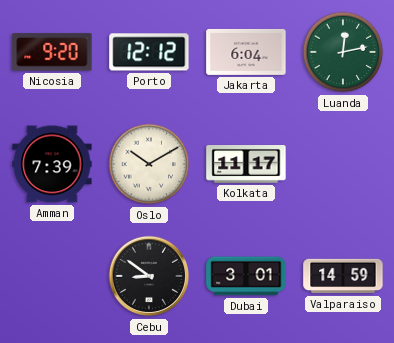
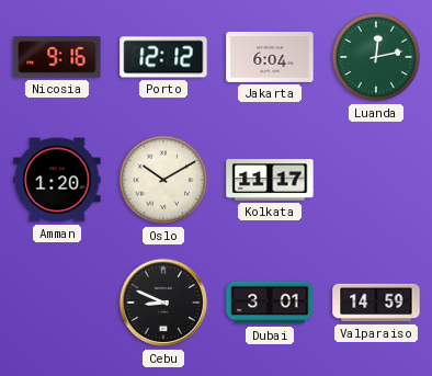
Nicosia: 9:20 -> 9:16
Amman: 7:39 -> 1:20
Cebu: 8:51 -> 8:49
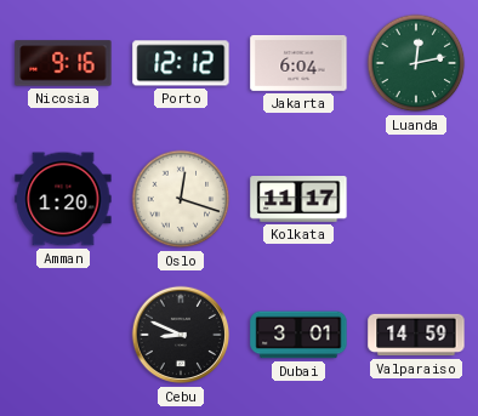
Oslo: 10:10 -> 12:18
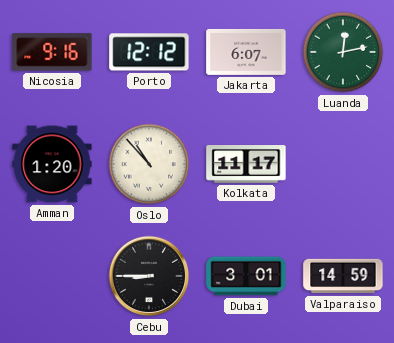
Jakarta: 6:04 -> 6:07
Oslo: 12:18 -> 10:53
Cebu: 8:49 -> 8:45
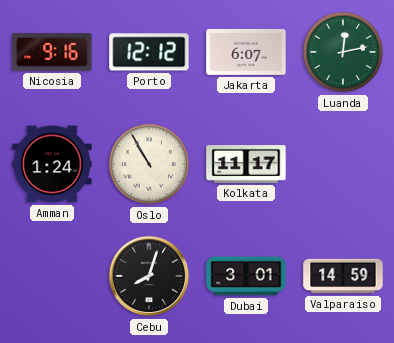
Amman: 1:20 -> 1:24
Oslo: 10:53 -> 10:55
Cebu: 8:45 -> 8:03
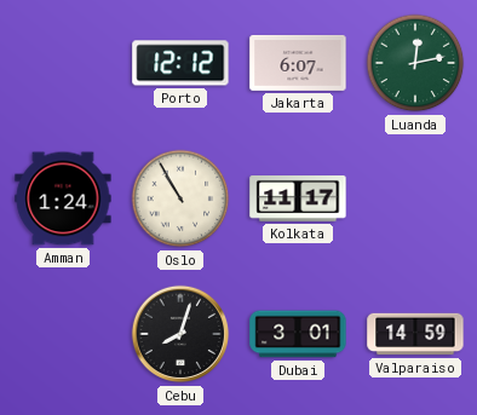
Nicosia: 9:16 -> none
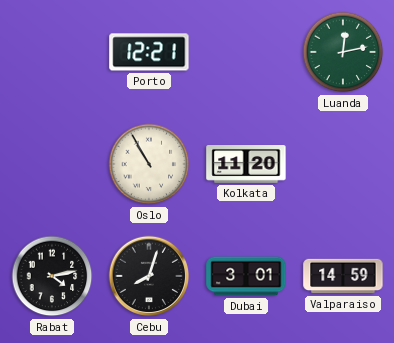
Porto: 12:12 -> 12:21
Jakarta: 6:07 -> none
Amman: 1:24 -> none
Kolkata: 11:17 -> 11:20
Rabat: none -> 4:13
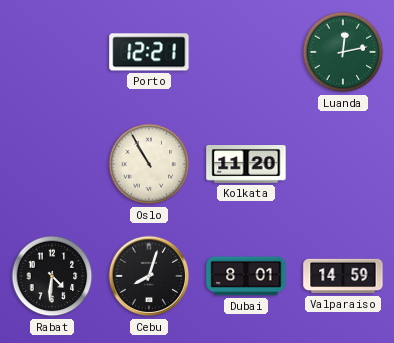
Rabat: 4:13 -> 4:31
Dubai: 3:01 -> 8:01
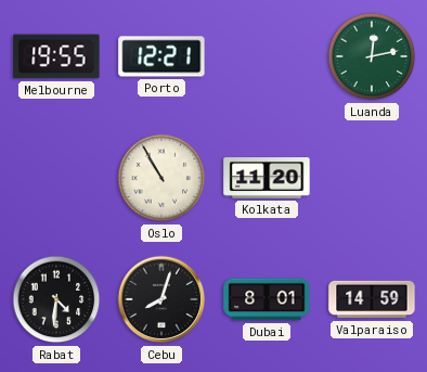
Melbourne: none -> 19:55
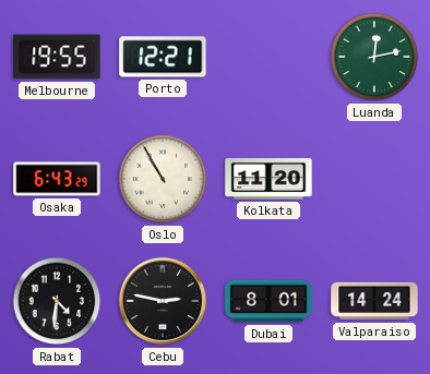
Osaka: none -> 6:43
Cebu: 8:03 -> 2:47
Valparaiso: 14:59 -> 14:24
